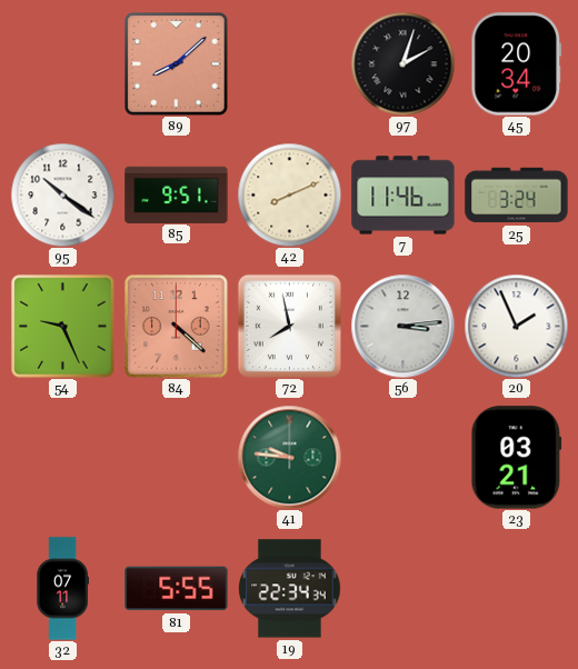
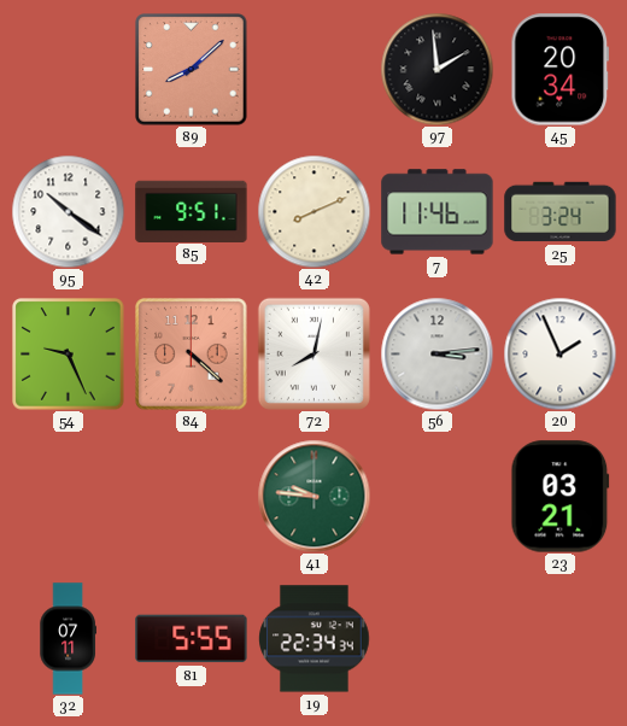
97: 2:03 -> 1:59
72: 7:58 -> 8:02
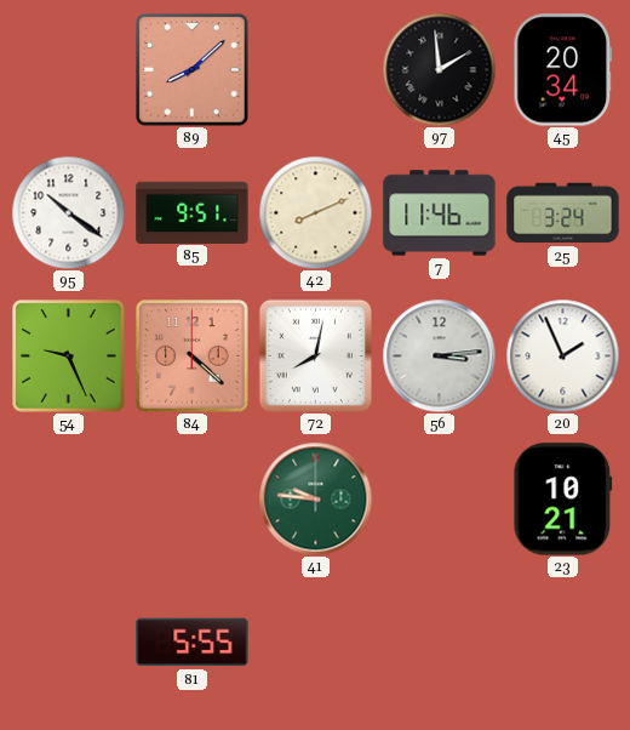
23: 03:21 -> 10:21
32: 07:11 -> none
19: 22:34 -> none
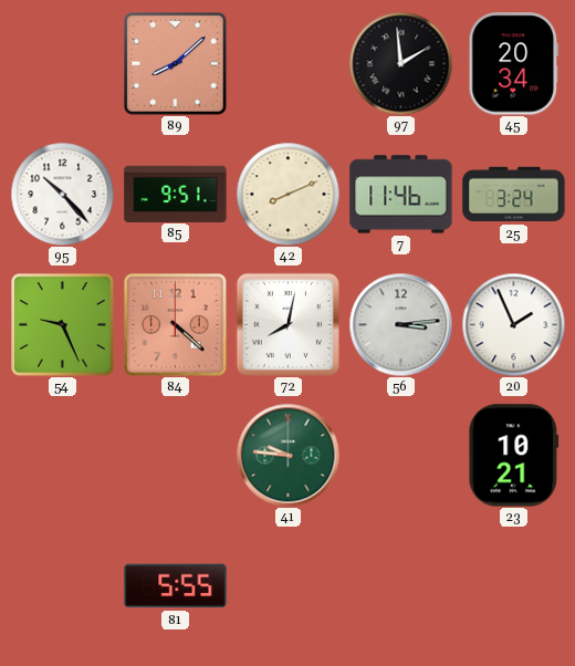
95: 10:21 -> 10:23
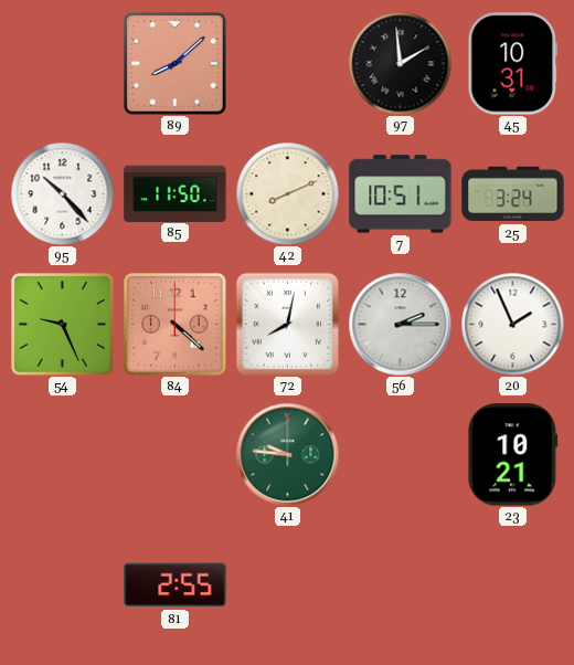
45: 20:34 -> 10:31
85: 9:51 -> 11:50
7: 11:46 -> 10:51
56: 3:14 -> 2:15
81: 5:55 -> 2:55
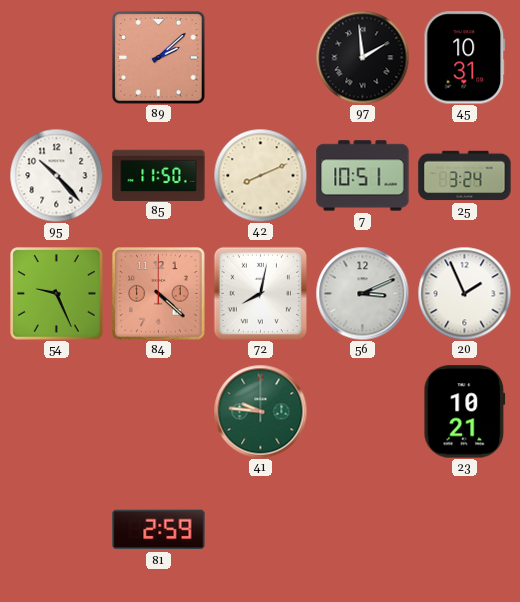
89: 8:08 -> 2:08
56: 2:15 -> 3:11
81: 2:55 -> 2:59
